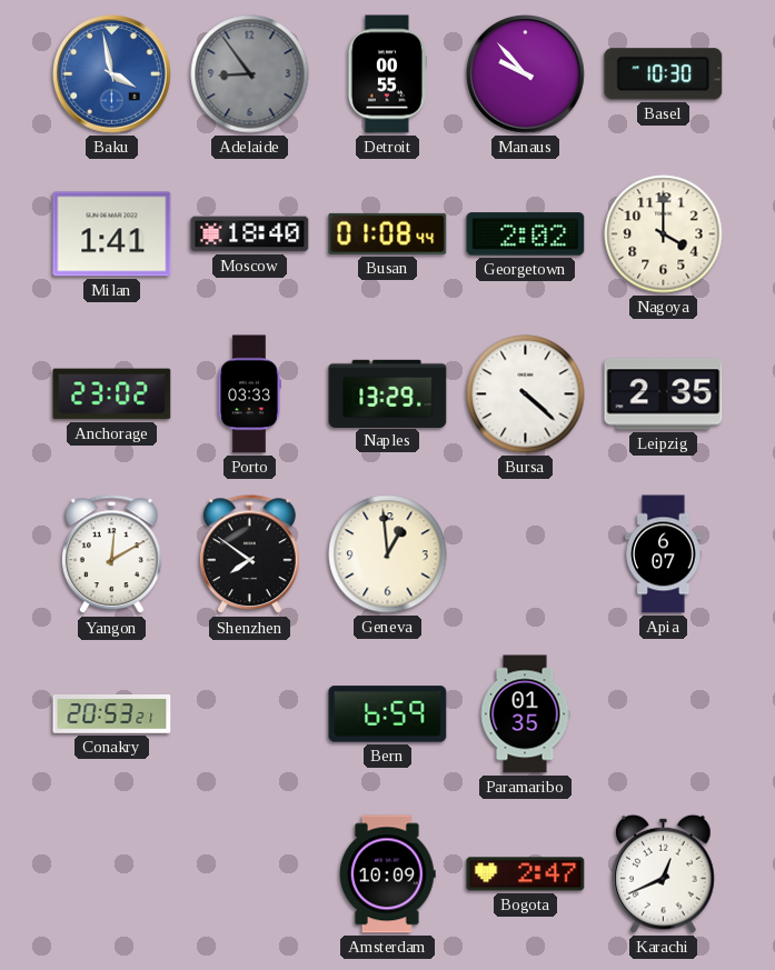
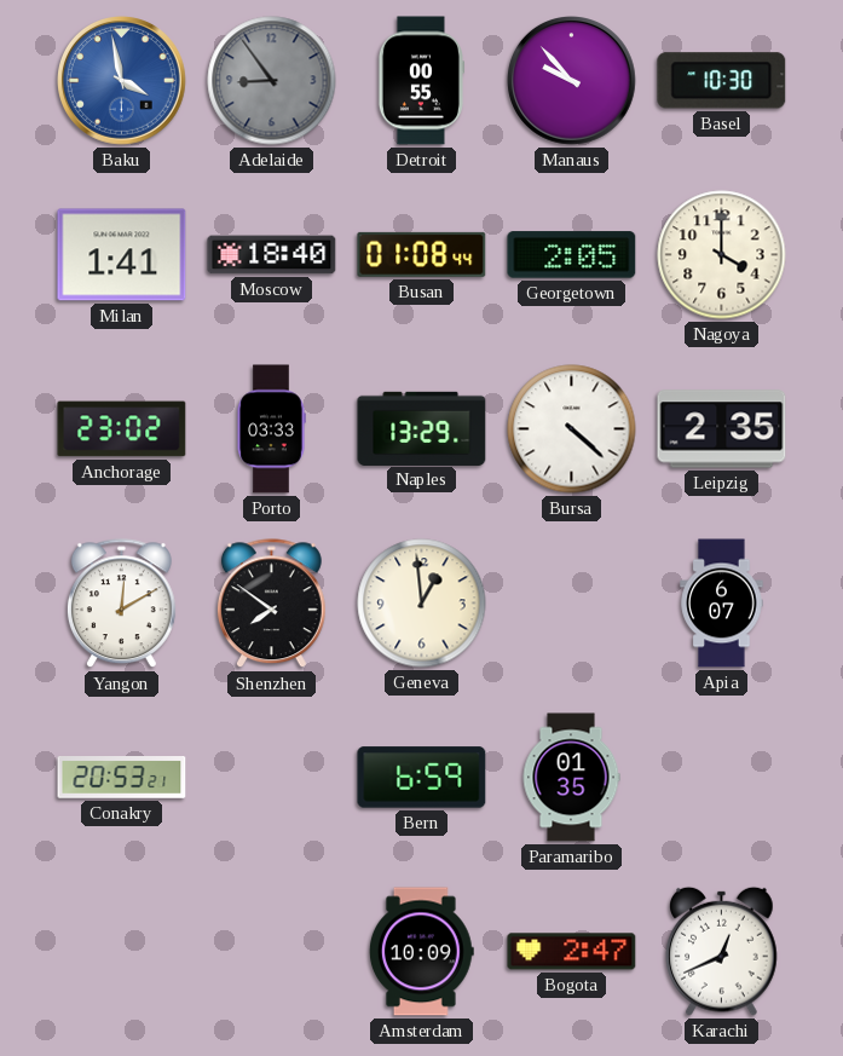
Georgetown: 2:02 -> 2:05
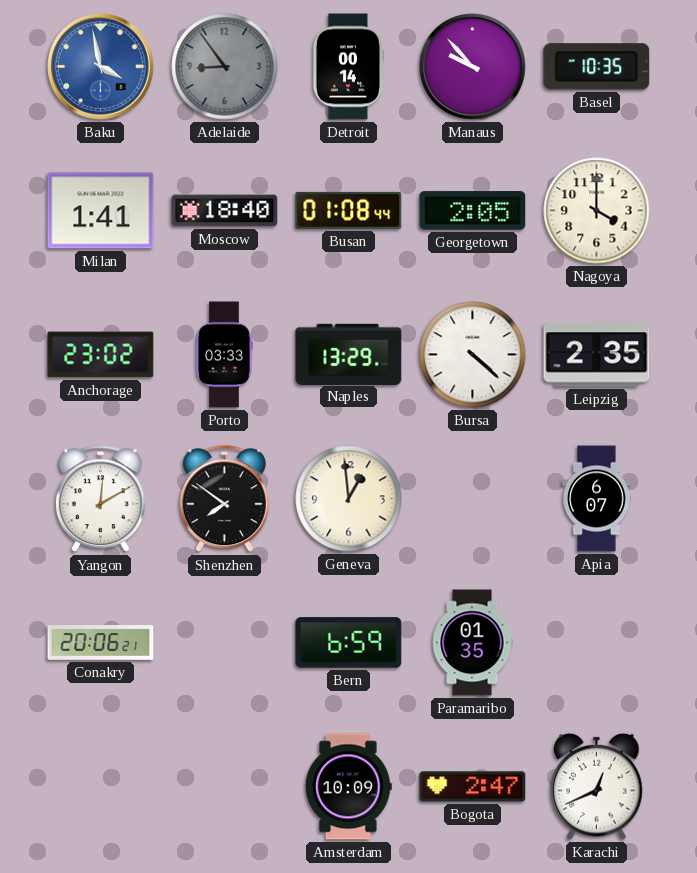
Detroit: 00:55 -> 00:14
Basel: 10:30 -> 10:35
Conakry: 20:53 -> 20:06
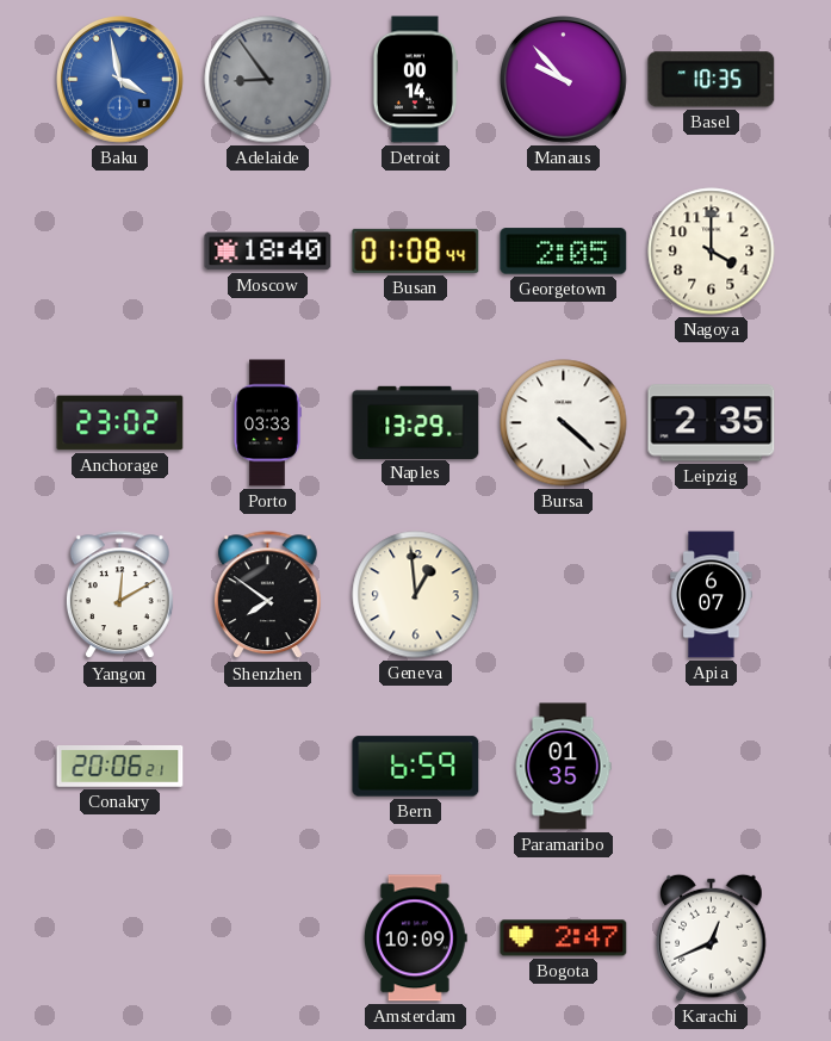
Milan: 1:41 -> none
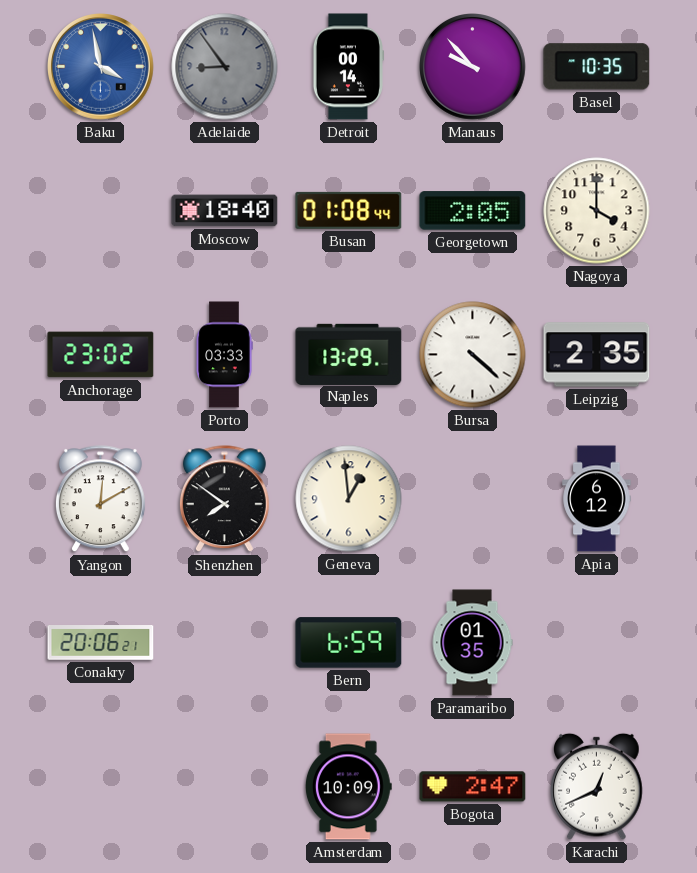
Apia: 6:07 -> 6:12
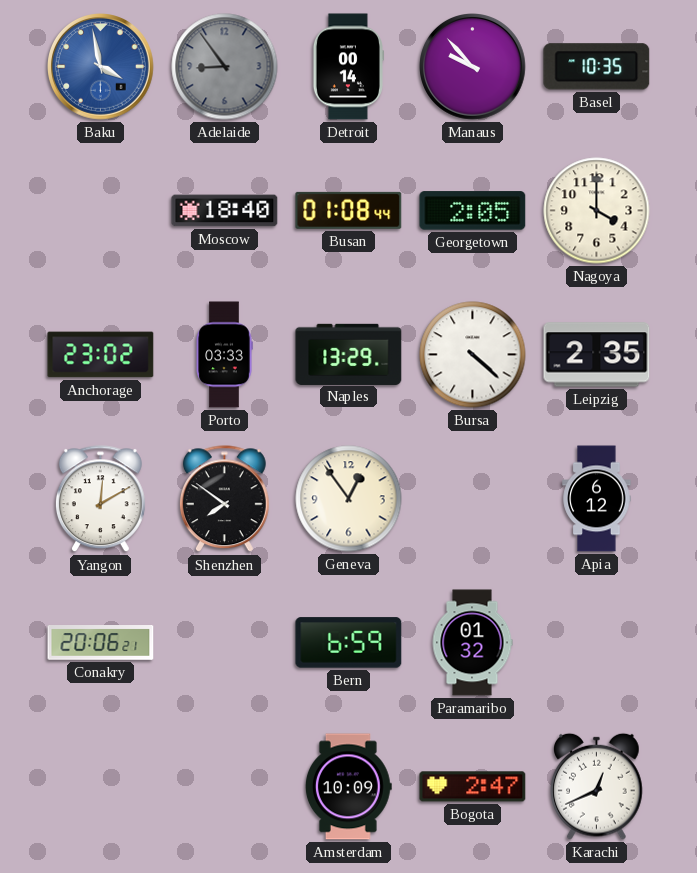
Geneva: 12:59 -> 12:54
Paramaribo: 01:35 -> 01:32
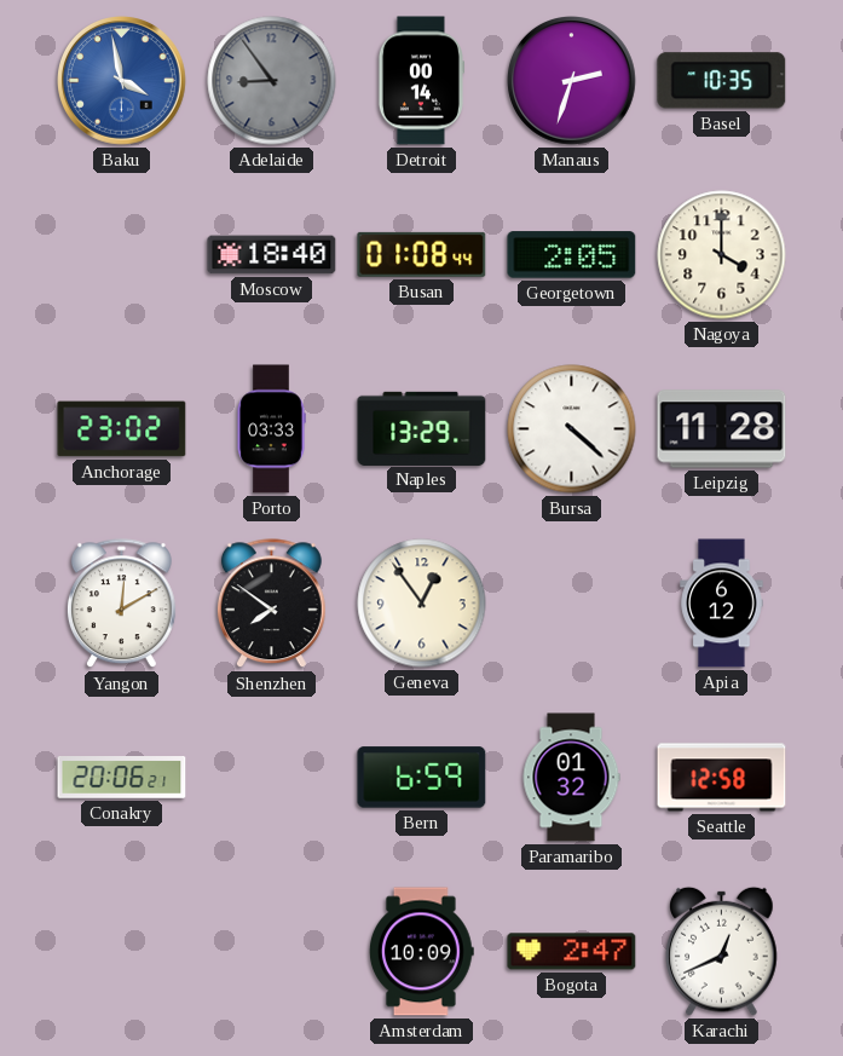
Manaus: 9:53 -> 2:33
Leipzig: 2:35 -> 11:28
Seattle: none -> 12:58
